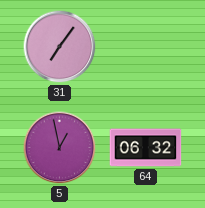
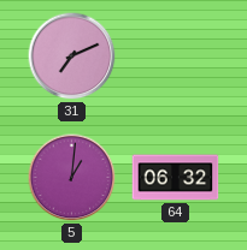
31: 7:06 -> 7:11
5: 12:58 -> 1:01
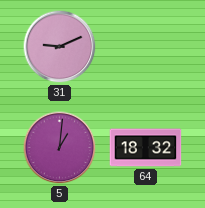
31: 7:11 -> 9:11
64: 06:32 -> 18:32
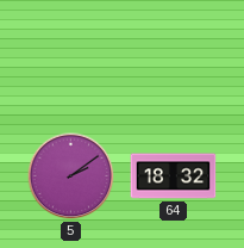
31: 9:11 -> none
5: 1:01 -> 2:09
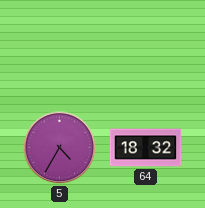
5: 2:09 -> 4:35
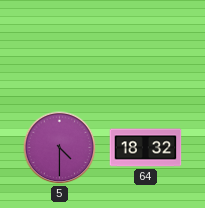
5: 4:35 -> 4:30
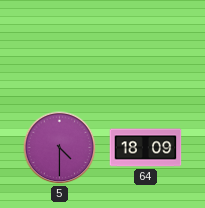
64: 18:32 -> 18:09
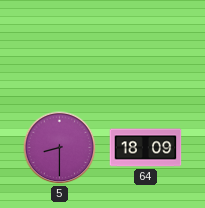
5: 4:30 -> 8:30
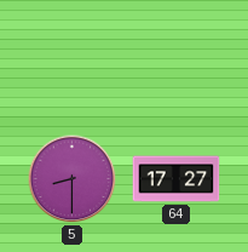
64: 18:09 -> 17:27
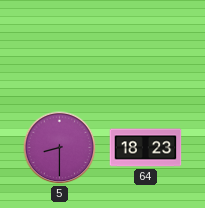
64: 17:27 -> 18:23
